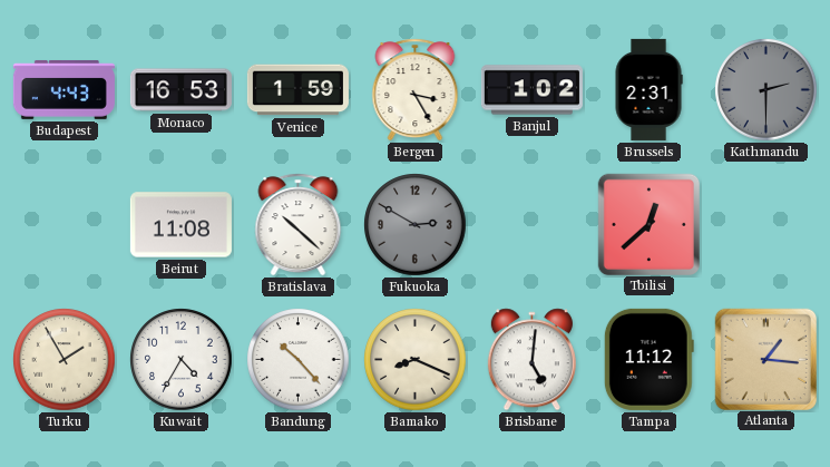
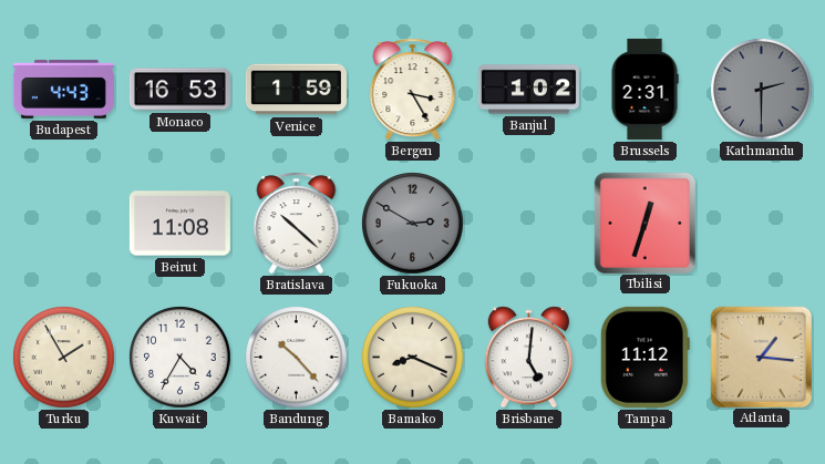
Tbilisi: 12:38 -> 12:33
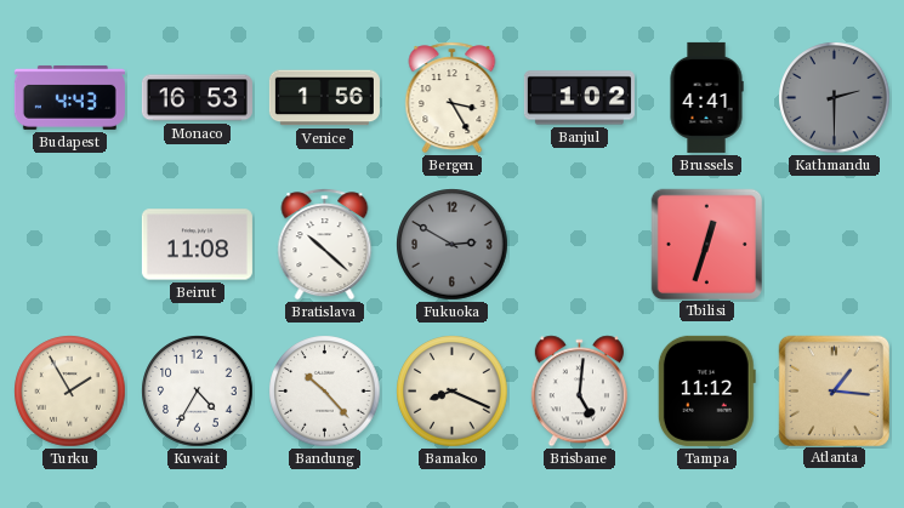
Venice: 1:59 -> 1:56
Brussels: 2:31 -> 4:41
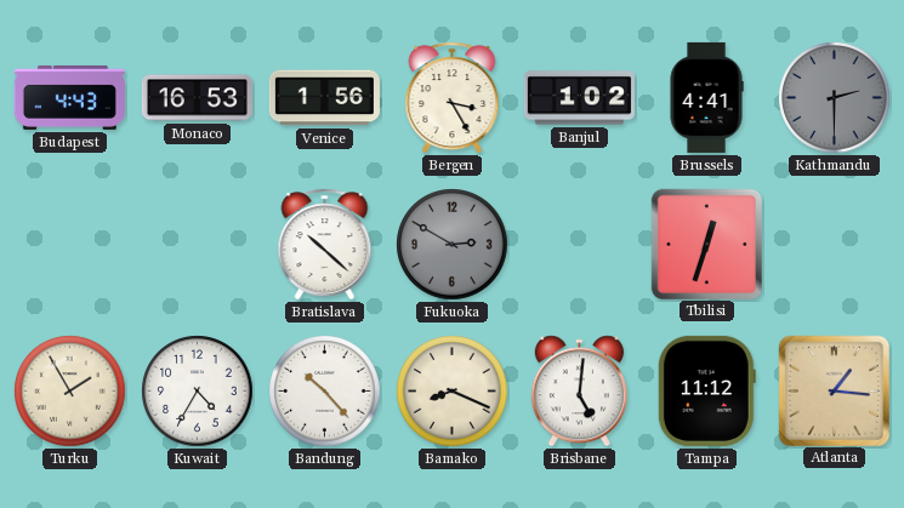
Beirut: 11:08 -> none
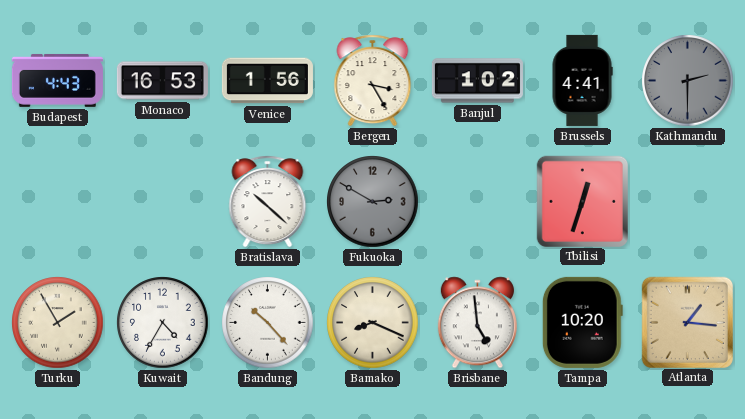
Brisbane: 5:01 -> 4:59
Tampa: 11:12 -> 10:20
